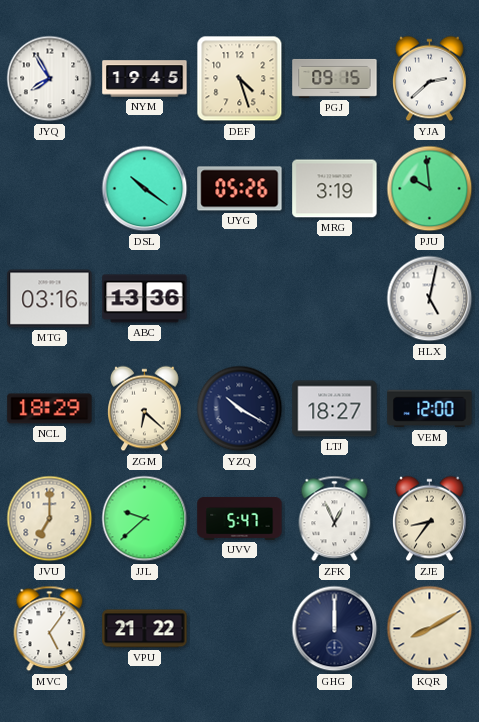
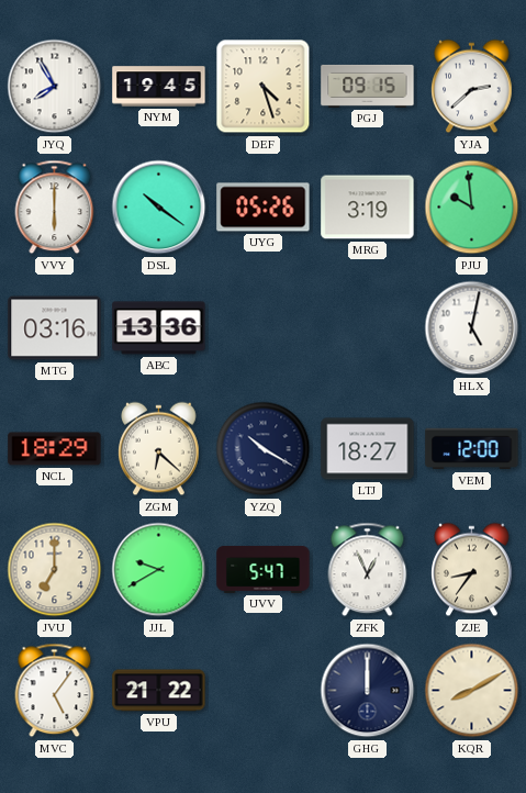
VVY: none -> 6:00
JJL: 9:38 -> 9:40
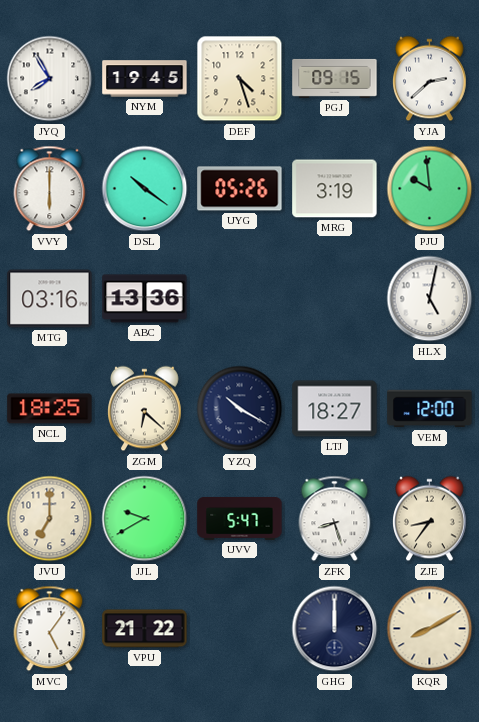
NCL: 18:29 -> 18:25
ZFK: 12:56 -> 8:27
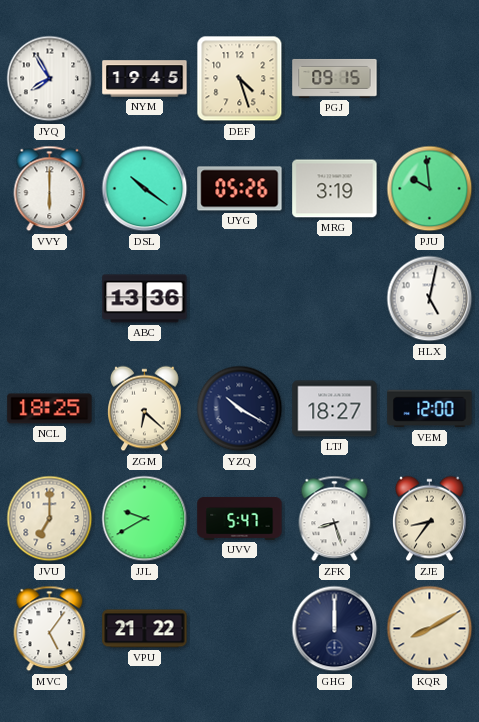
YJA: 2:38 -> none
MTG: 03:16 -> none
